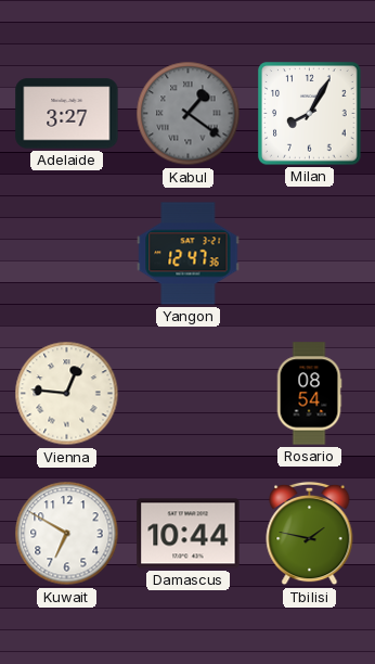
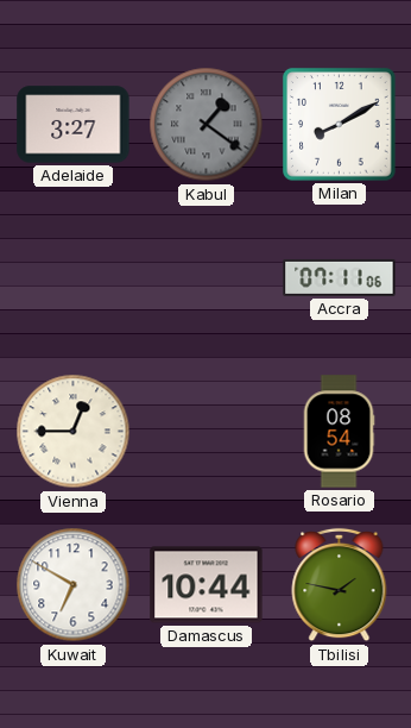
Milan: 8:05 -> 8:10
Yangon: 12:47 -> none
Accra: none -> 07:11
Vienna: 12:46 -> 12:45
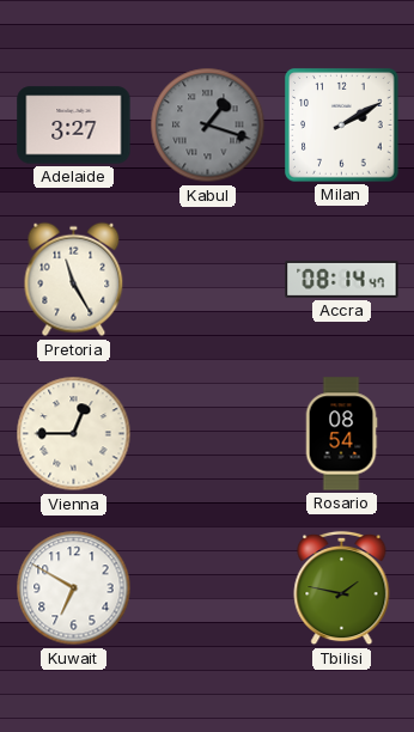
Kabul: 1:21 -> 1:18
Milan: 8:10 -> 2:10
Pretoria: none -> 11:25
Accra: 07:11 -> 08:14
Damascus: 10:44 -> none
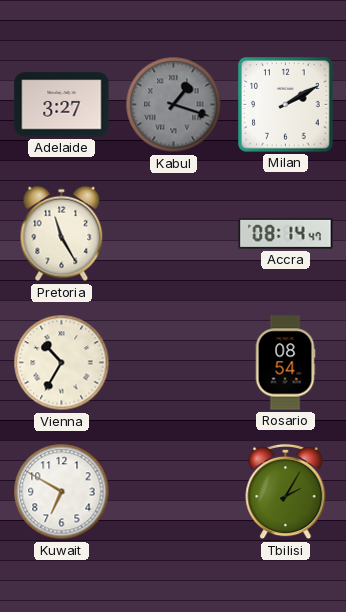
Vienna: 12:45 -> 10:35
Tbilisi: 1:47 -> 2:05
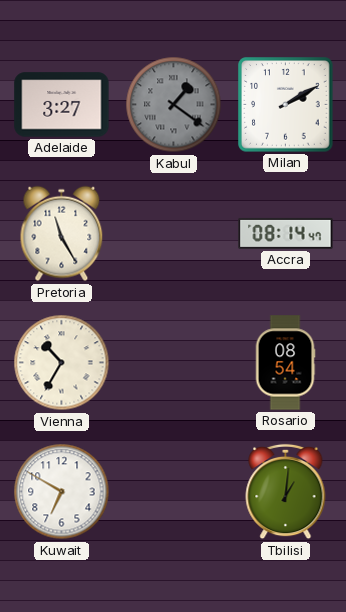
Kabul: 1:18 -> 1:21
Tbilisi: 2:05 -> 1:01
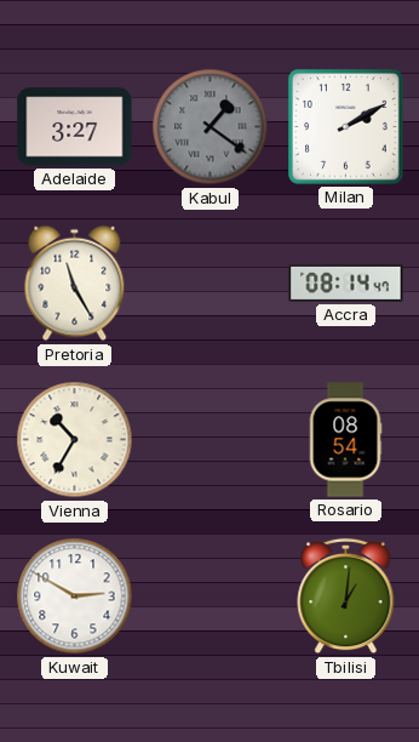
Kuwait: 6:50 -> 2:50
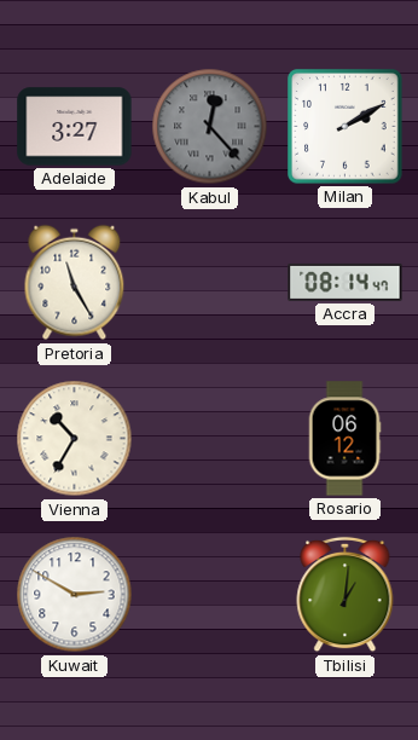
Kabul: 1:21 -> 12:23
Rosario: 08:54 -> 06:12
